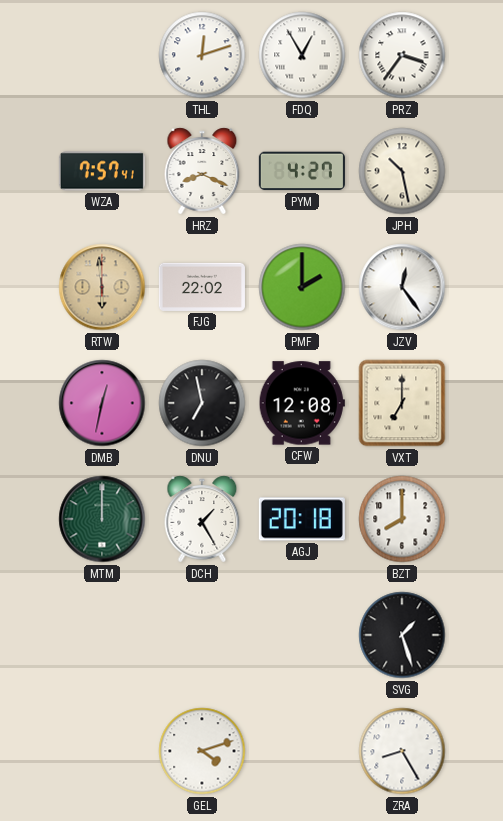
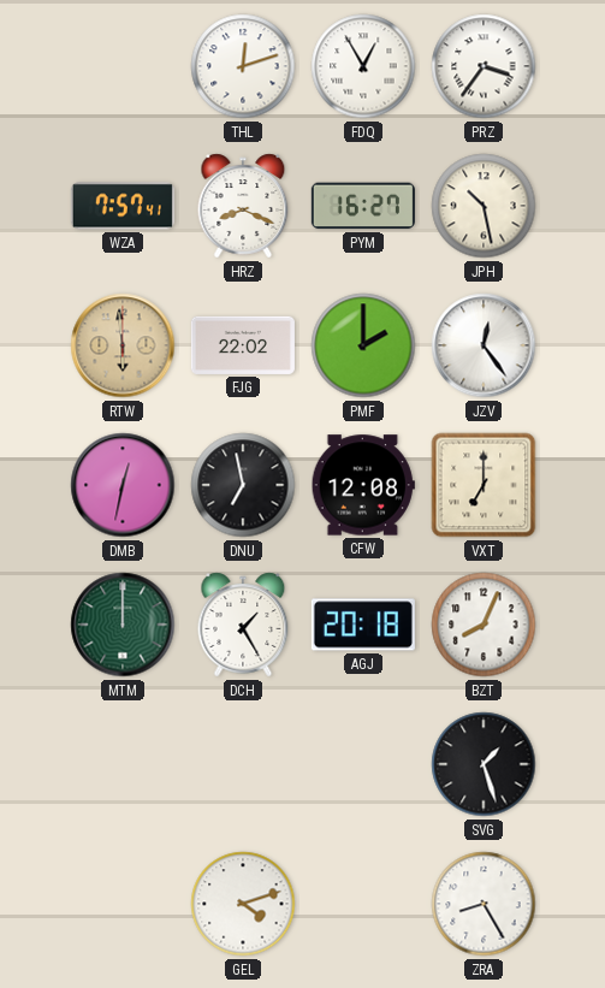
PYM: 4:27 -> 16:27
BZT: 8:00 -> 8:04
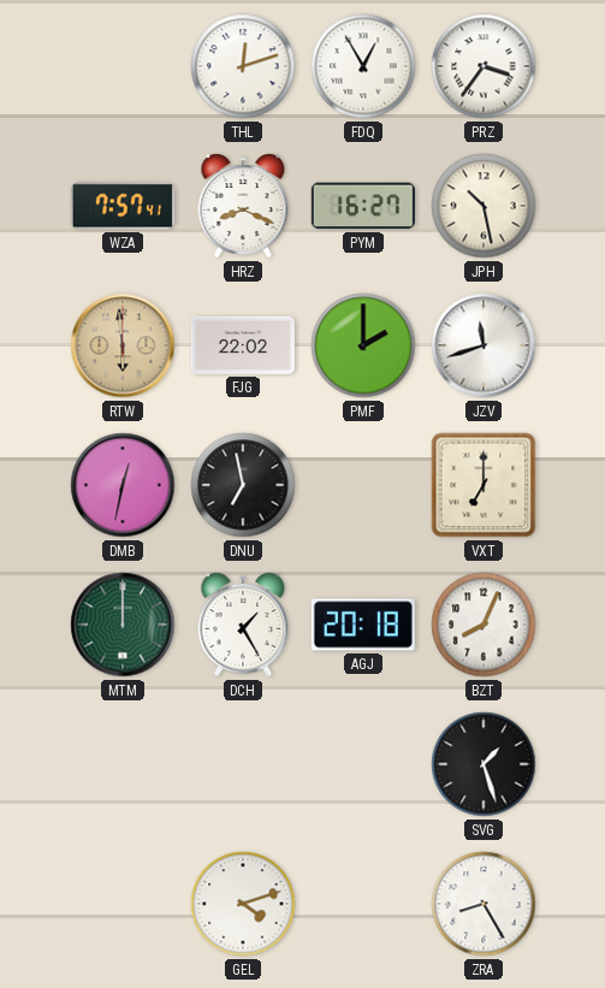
JZV: 12:24 -> 11:42
CFW: 12:08 -> none
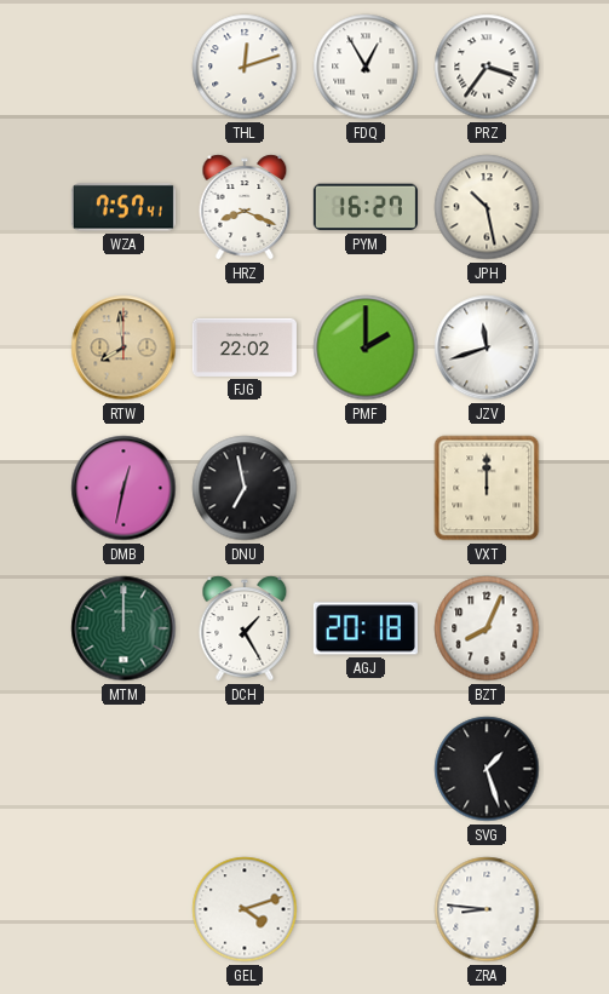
RTW: 5:59 -> 7:59
VXT: 7:00 -> 12:00
ZRA: 8:25 -> 8:46
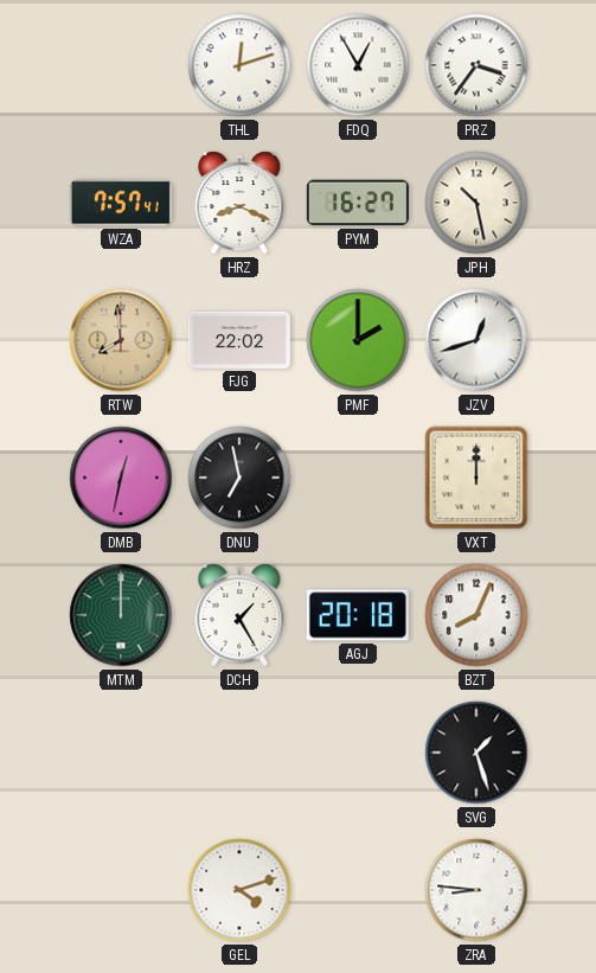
JZV: 11:42 -> 12:42
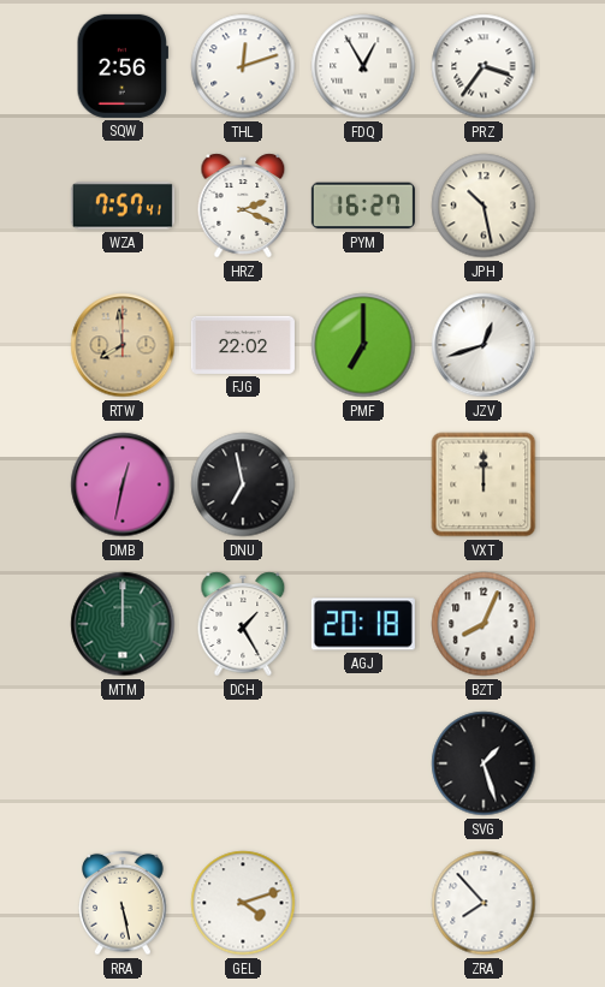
SQW: none -> 2:56
HRZ: 8:19 -> 2:19
PMF: 2:00 -> 7:00
RRA: none -> 5:28
ZRA: 8:46 -> 7:53
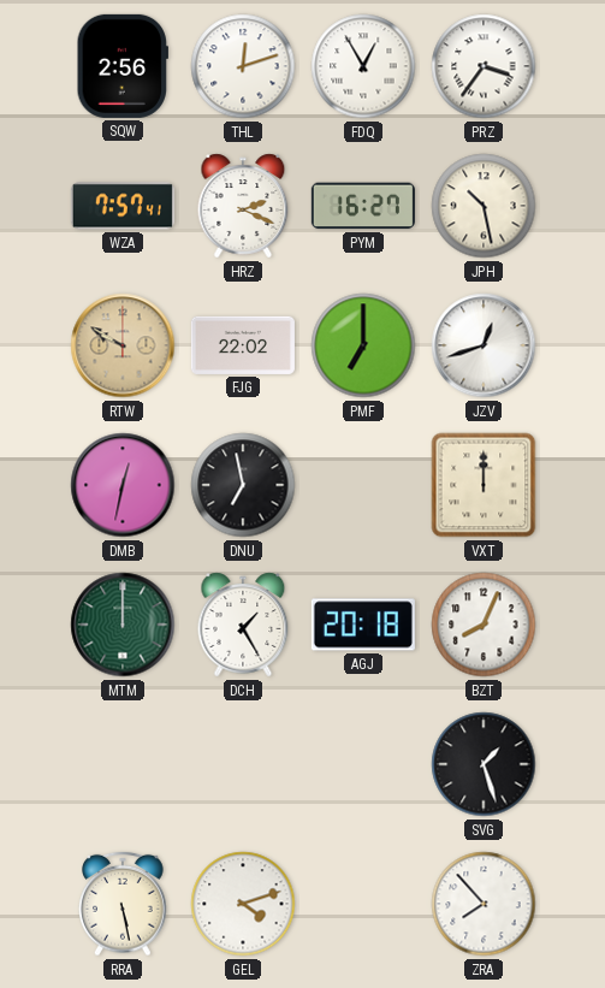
RTW: 7:59 -> 9:50
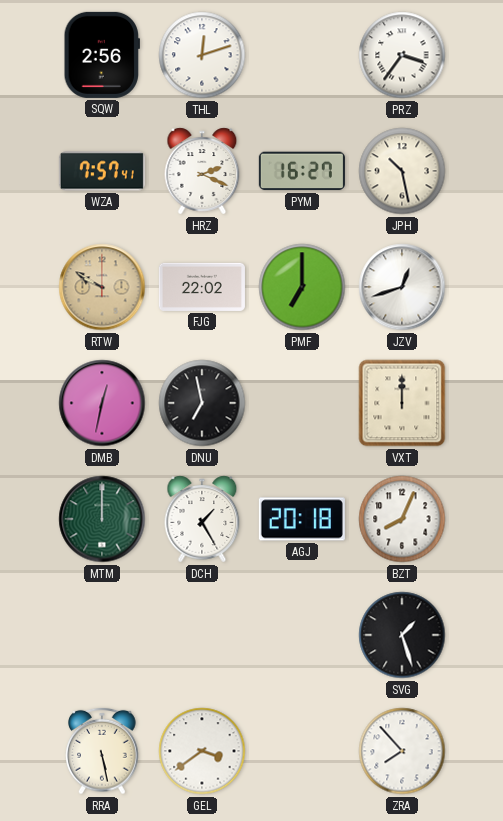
FDQ: 12:55 -> none
GEL: 4:12 -> 3:39
